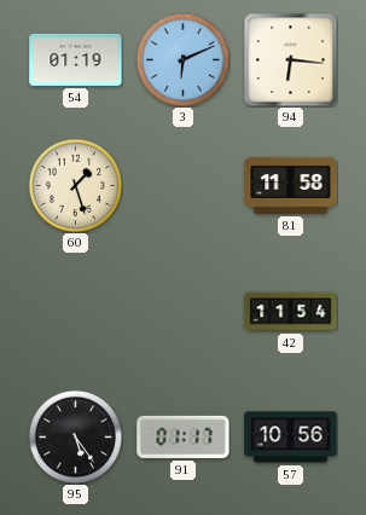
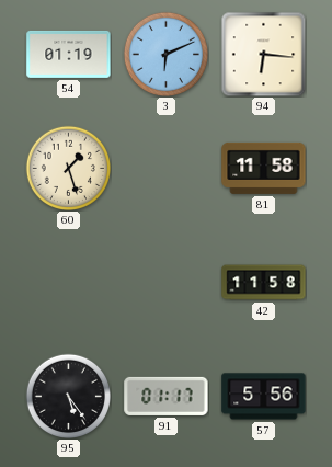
42: 11:54 -> 11:58
57: 10:56 -> 5:56
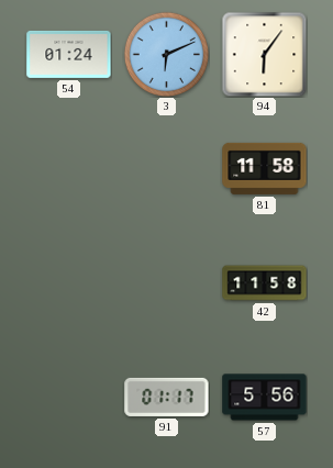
54: 01:19 -> 01:24
94: 6:16 -> 6:06
60: 1:27 -> none
95: 5:24 -> none
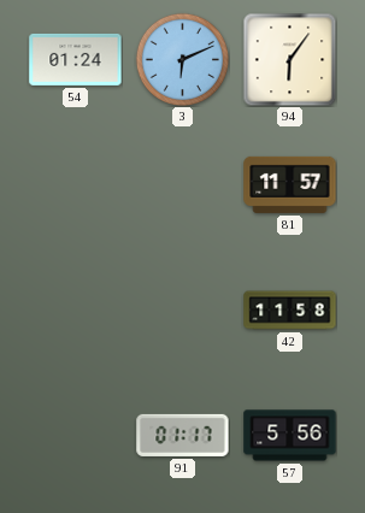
81: 11:58 -> 11:57
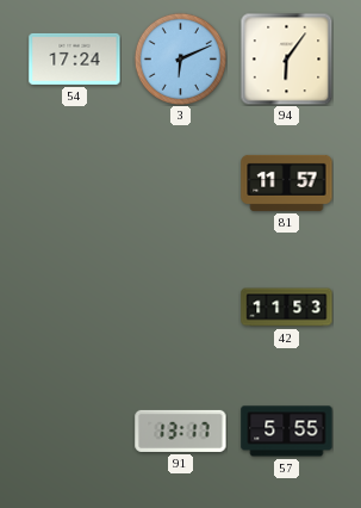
54: 01:24 -> 17:24
42: 11:58 -> 11:53
91: 01:17 -> 13:17
57: 5:56 -> 5:55
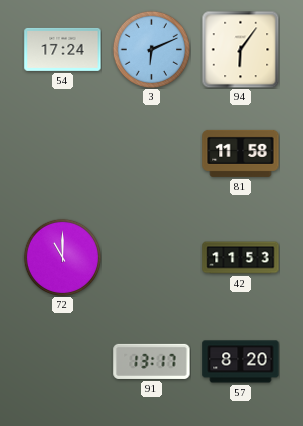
81: 11:57 -> 11:58
72: none -> 11:00
57: 5:55 -> 8:20
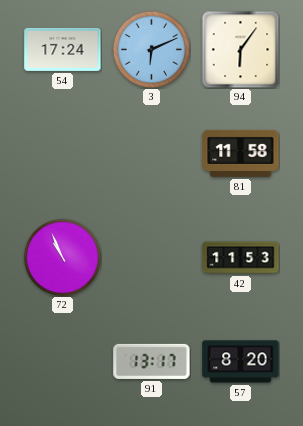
72: 11:00 -> 10:56
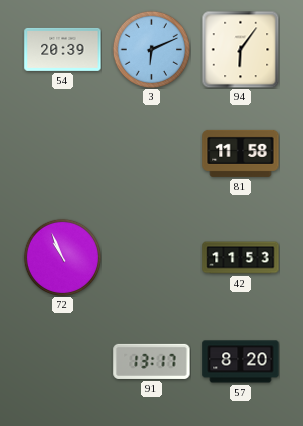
54: 17:24 -> 20:39
